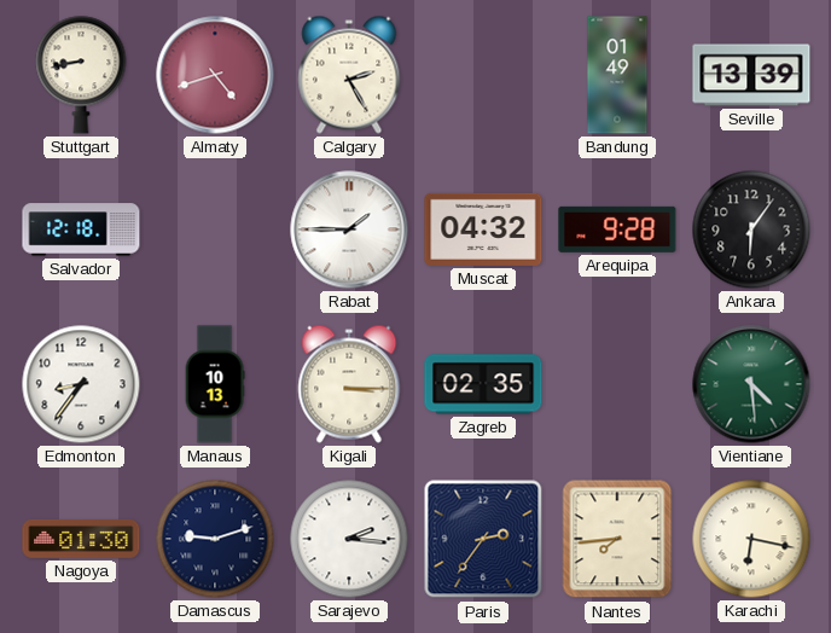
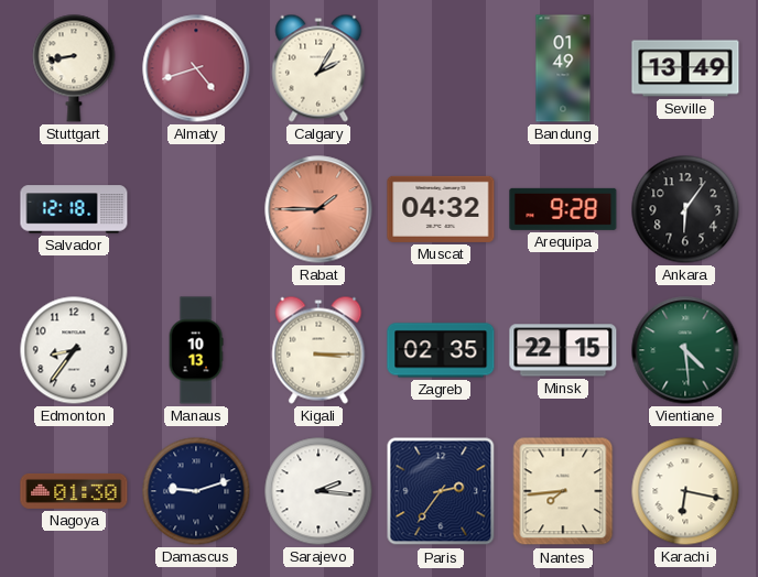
Calgary: 2:25 -> 2:05
Seville: 13:39 -> 13:49
Rabat dial: white -> salmon
Minsk: none -> 22:15
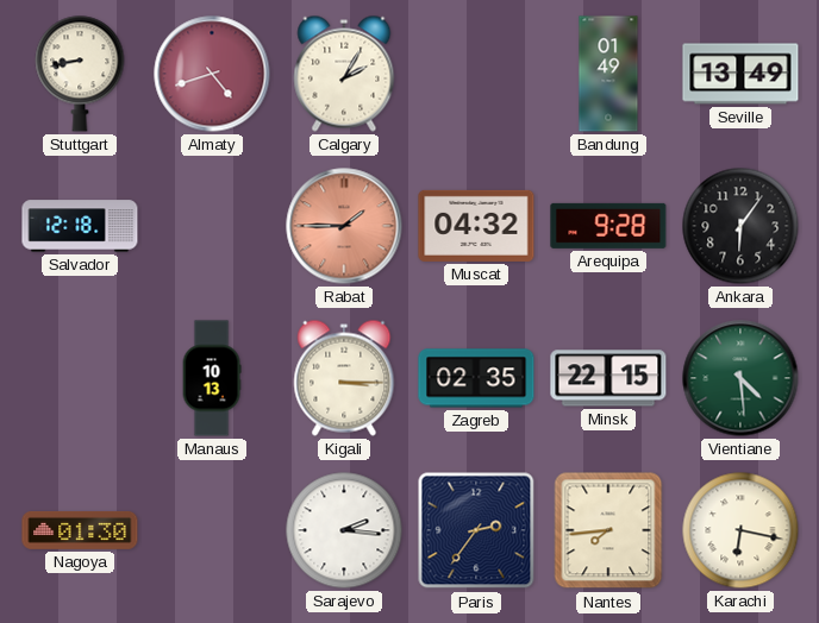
Edmonton: 8:36 -> none
Damascus: 9:12 -> none
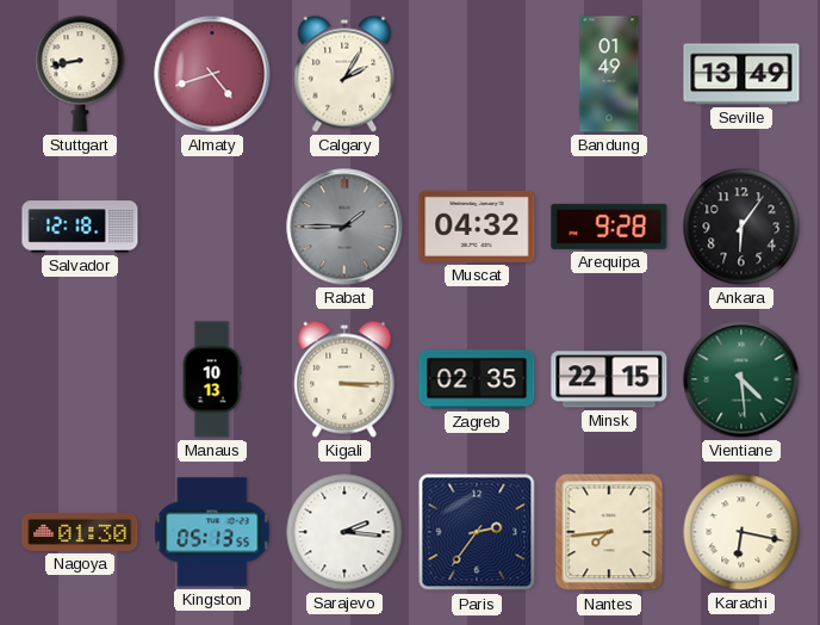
Rabat dial: salmon -> grey
Kingston: none -> 05:13
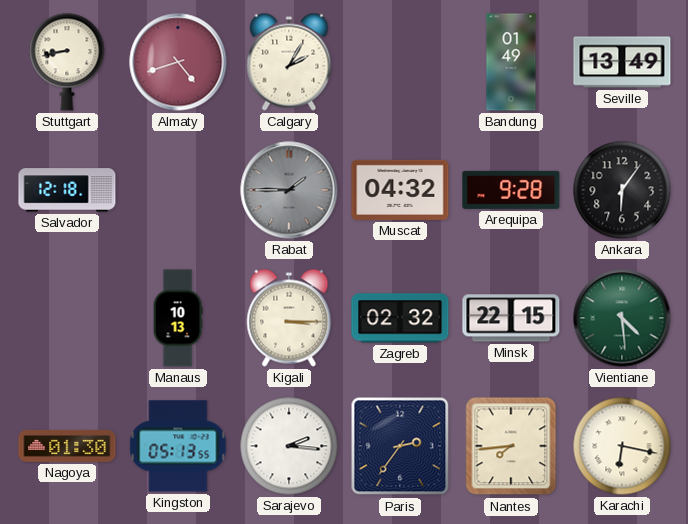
Zagreb: 02:35 -> 02:32
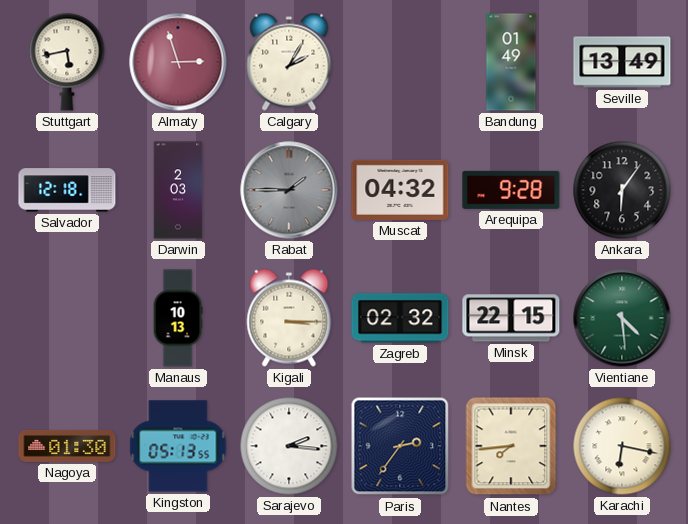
Stuttgart: 8:43 -> 5:43
Almaty: 4:42 -> 2:57
Darwin: none -> 2:03
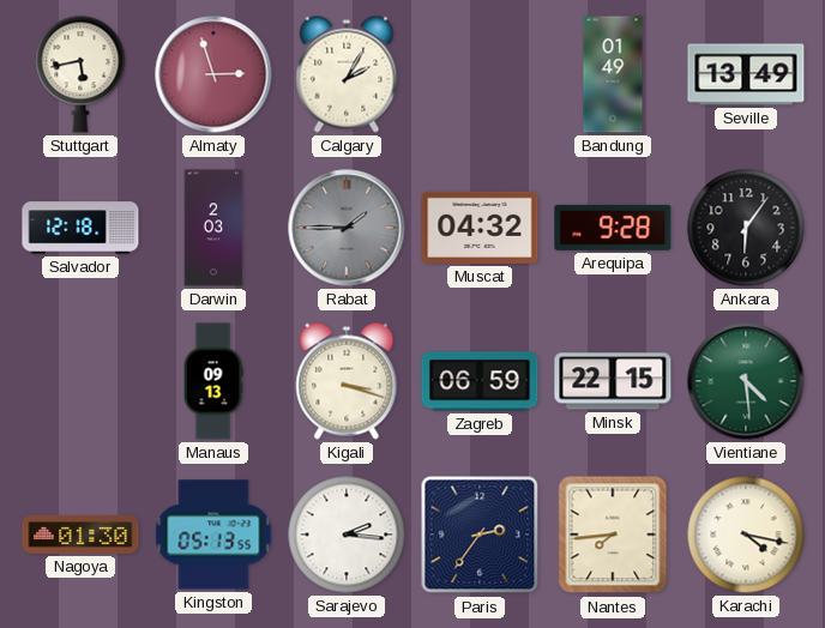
Manaus: 10:13 -> 09:13
Kigali: 3:15 -> 3:18
Zagreb: 02:32 -> 06:59
Karachi: 6:17 -> 4:17
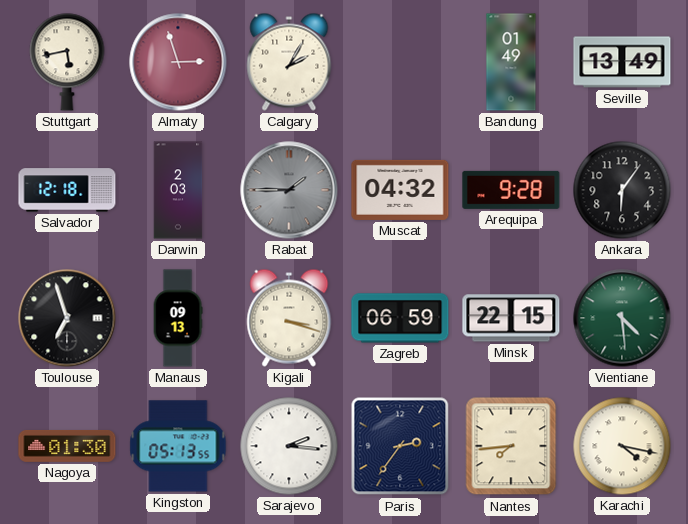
Toulouse: none -> 6:57
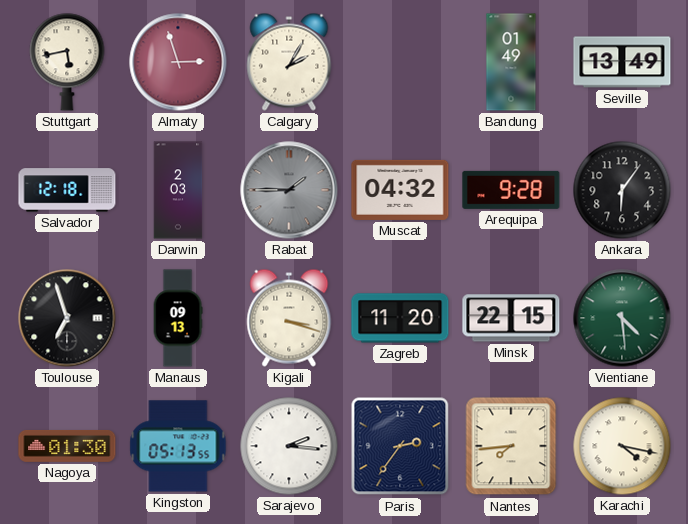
Zagreb: 06:59 -> 11:20
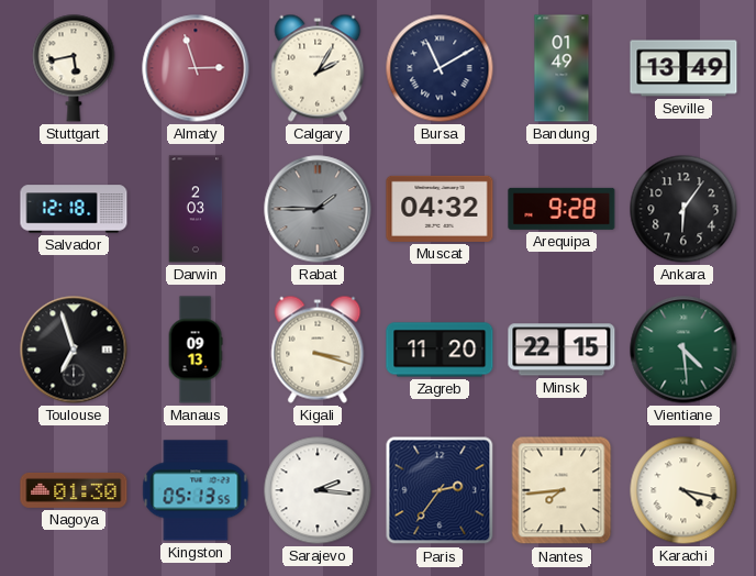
Bursa: none -> 11:10
